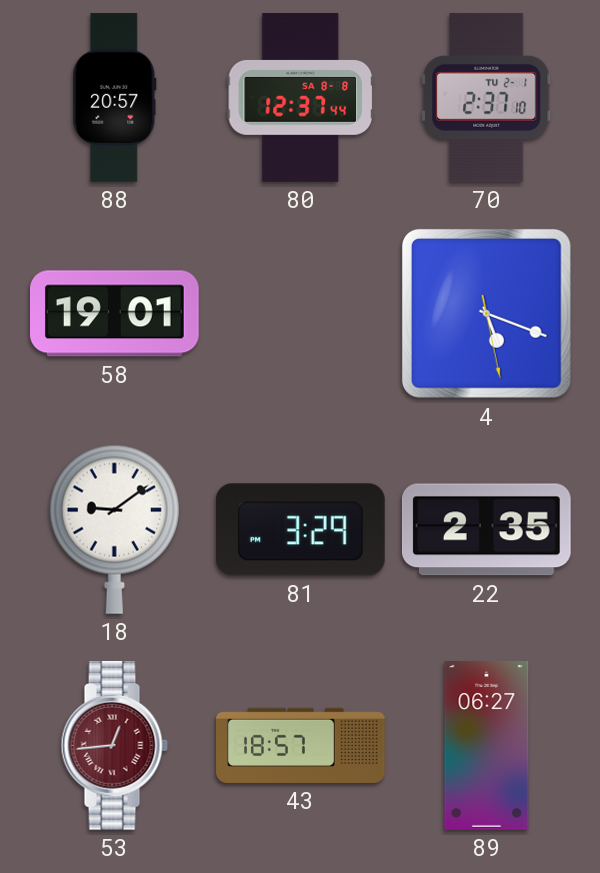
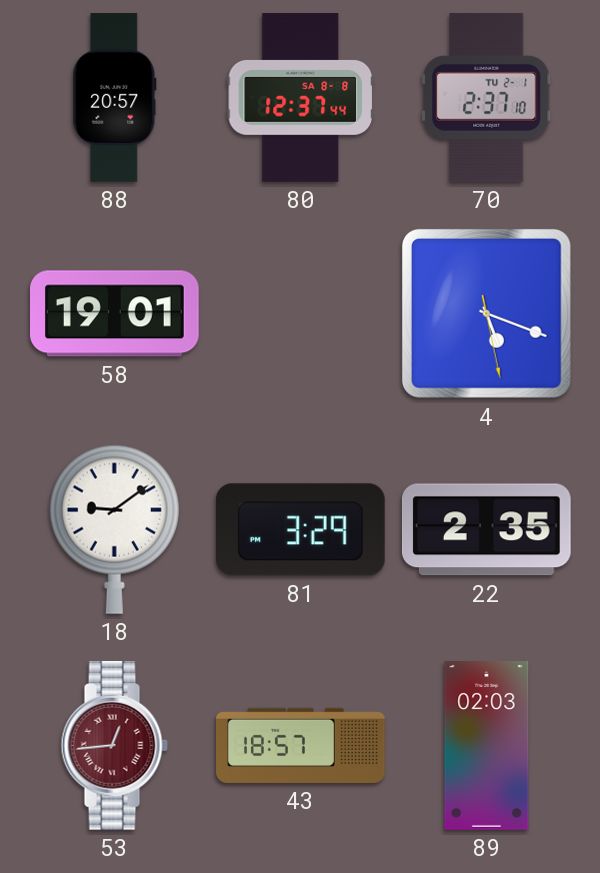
89: 06:27 -> 02:03
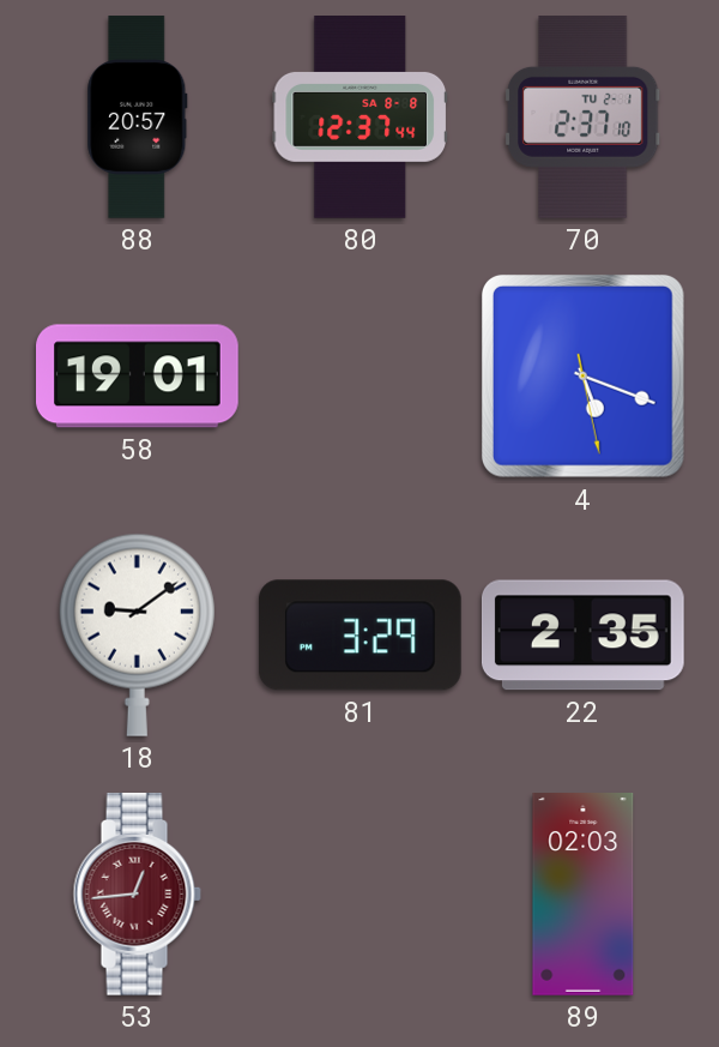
43: 18:57 -> none
